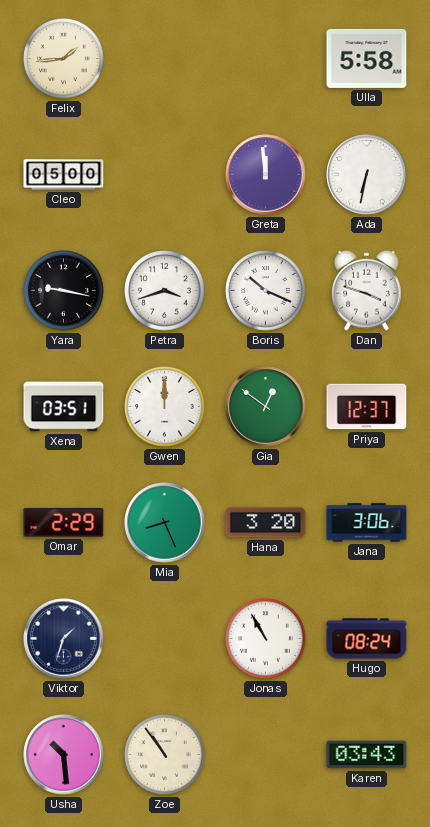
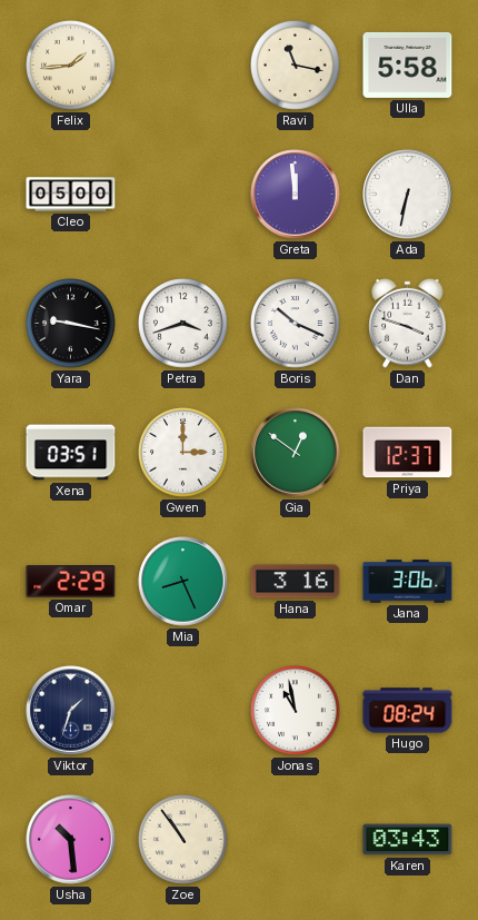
Ravi: none -> 11:17
Gwen: 12:00 -> 3:00
Hana: 3:20 -> 3:16
Jonas: 10:55 -> 10:58
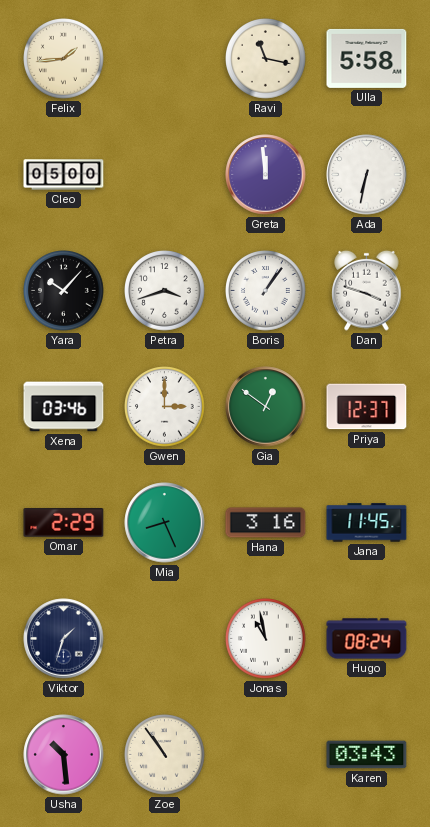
Yara: 9:17 -> 10:07
Boris: 10:19 -> 1:06
Xena: 03:51 -> 03:46
Jana: 3:06 -> 11:45
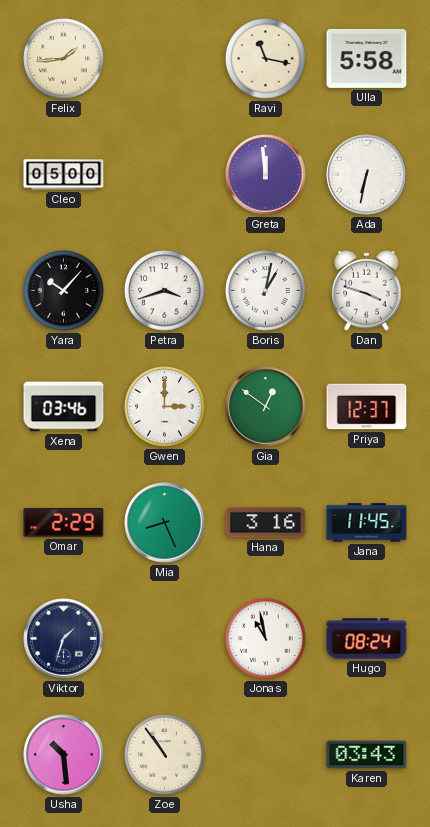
Boris: 1:06 -> 1:02
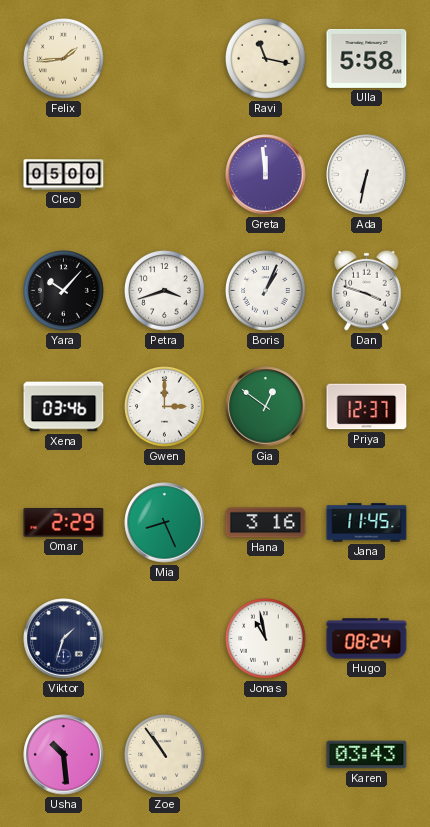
Boris: 1:02 -> 1:04
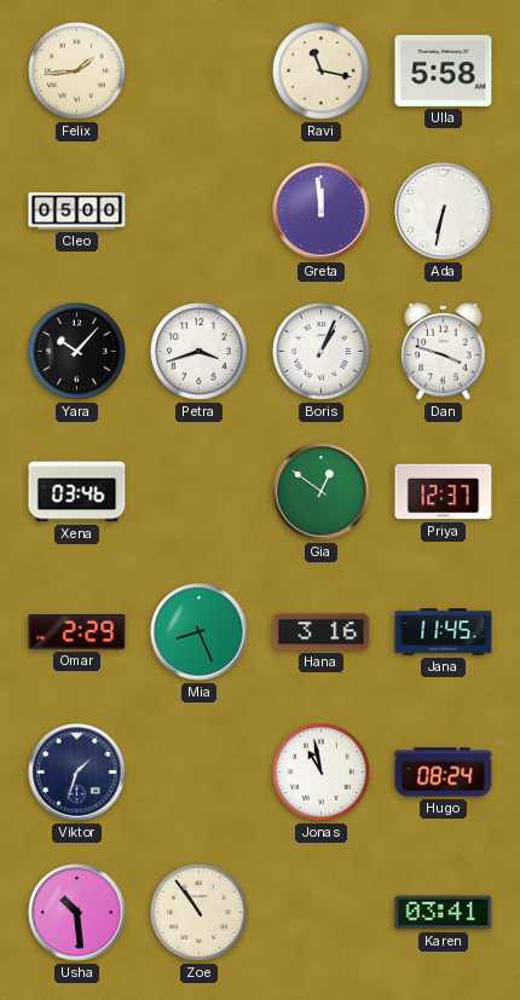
Gwen: 3:00 -> none
Karen: 03:43 -> 03:41
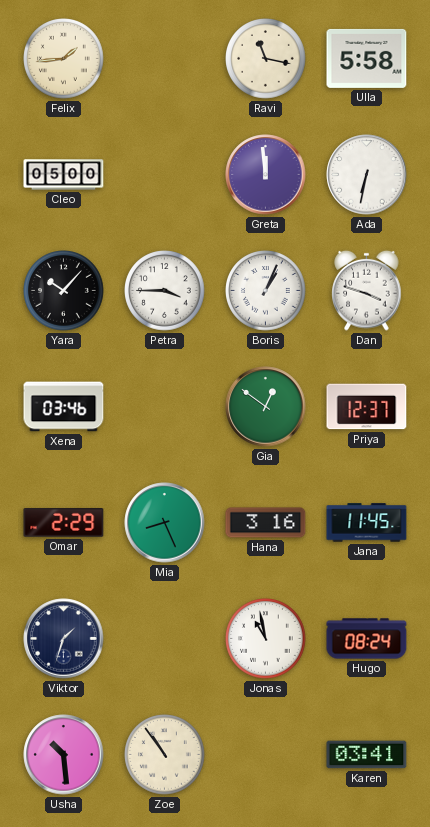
Petra: 3:42 -> 3:45
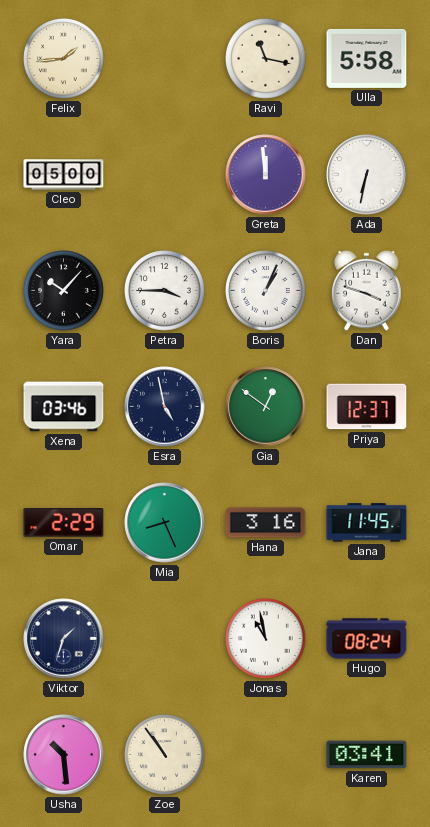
Esra: none -> 4:58
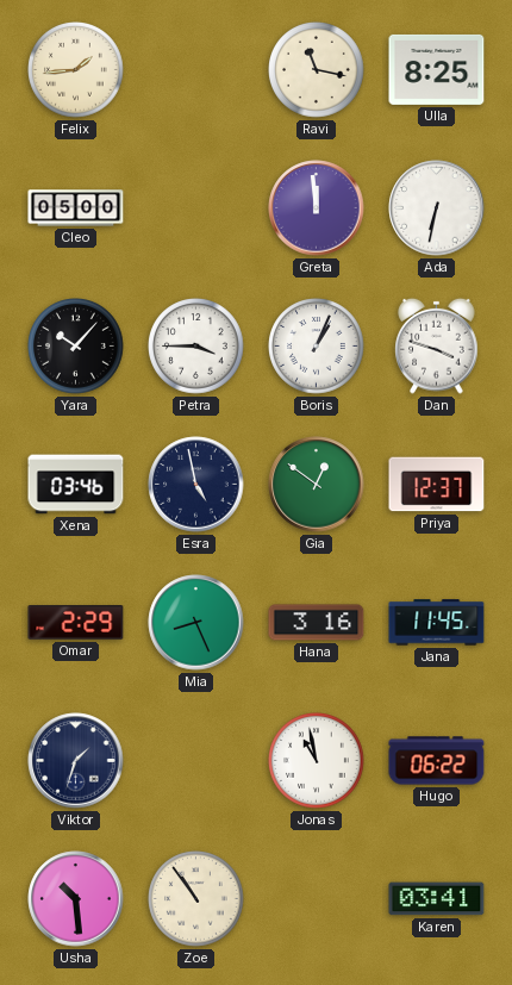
Ulla: 5:58 -> 8:25
Hugo: 08:24 -> 06:22
